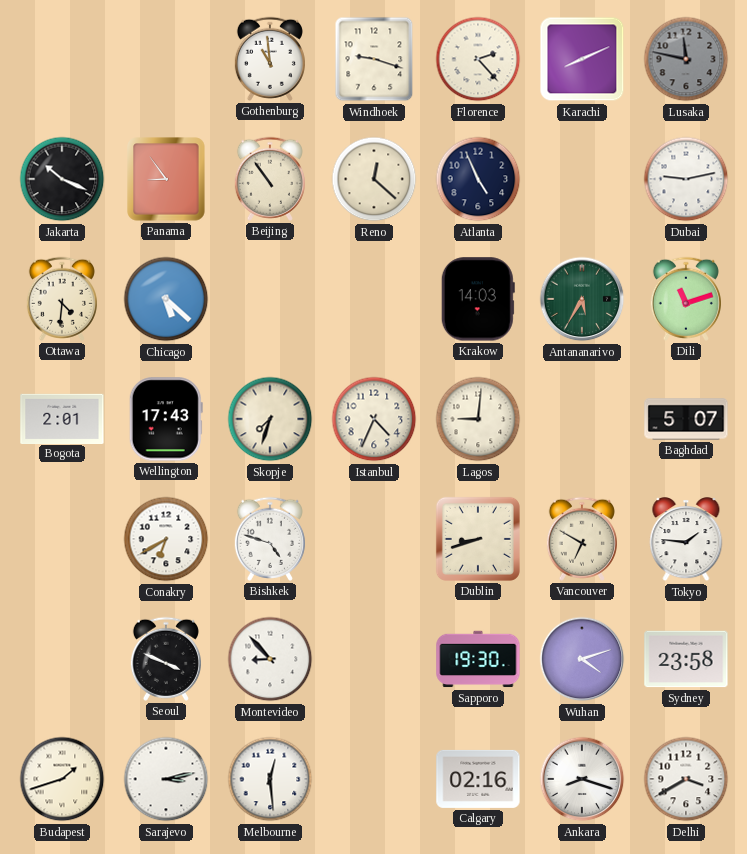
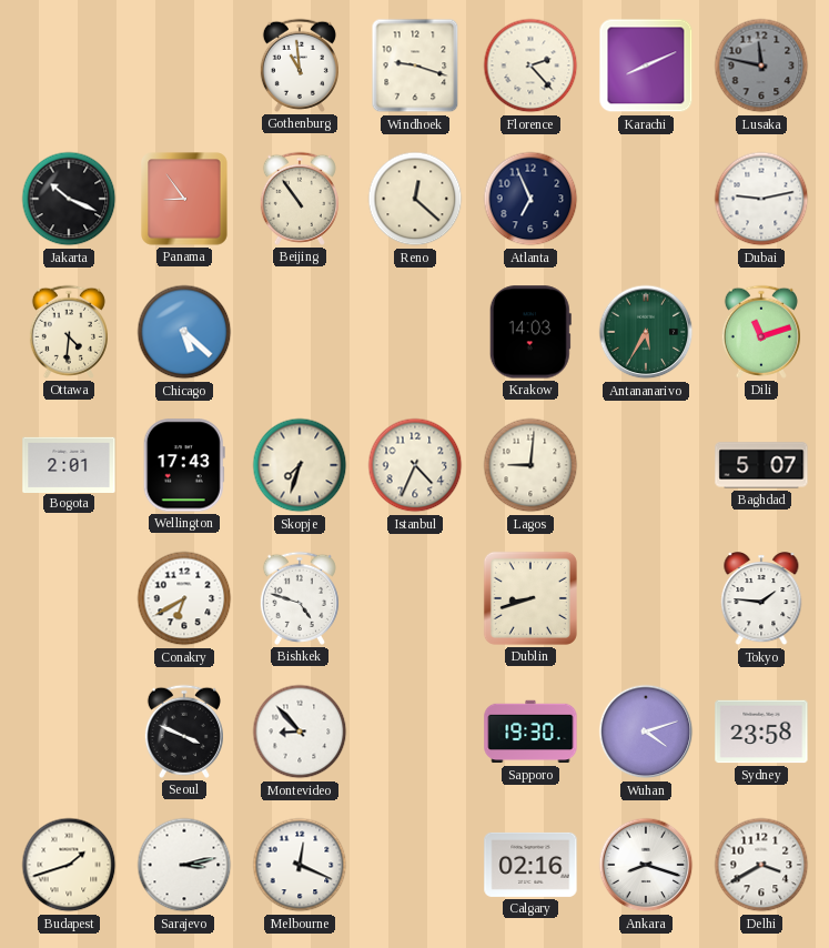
Atlanta: 4:56 -> 6:56
Vancouver: 6:50 -> none
Melbourne: 12:29 -> 12:19
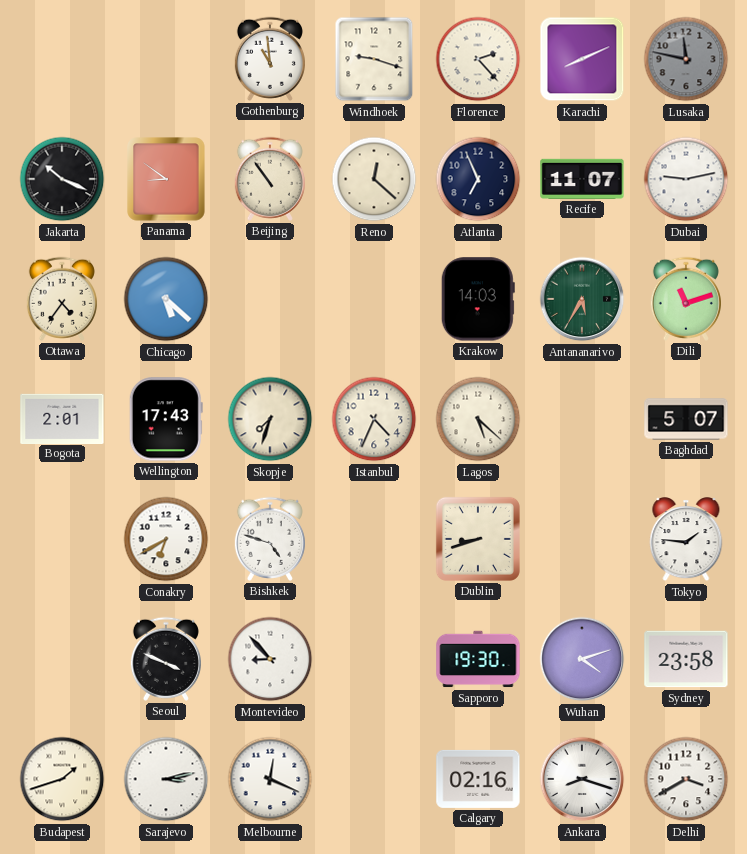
Panama: 8:54 -> 8:51
Recife: none -> 11:07
Ottawa: 4:31 -> 4:36
Lagos: 9:01 -> 5:22
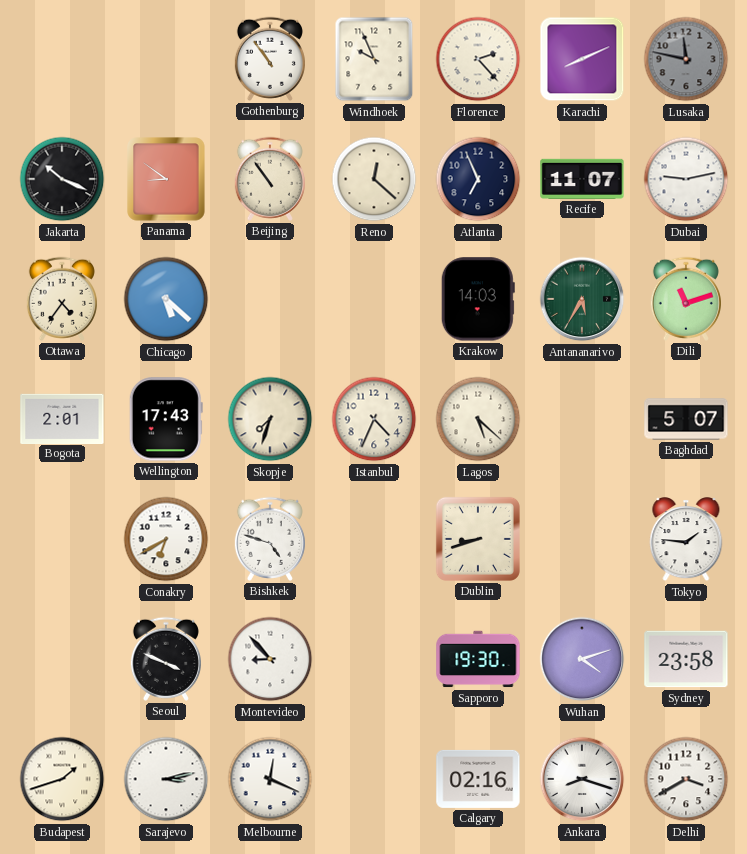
Gothenburg: 10:59 -> 10:54
Windhoek: 9:18 -> 9:56
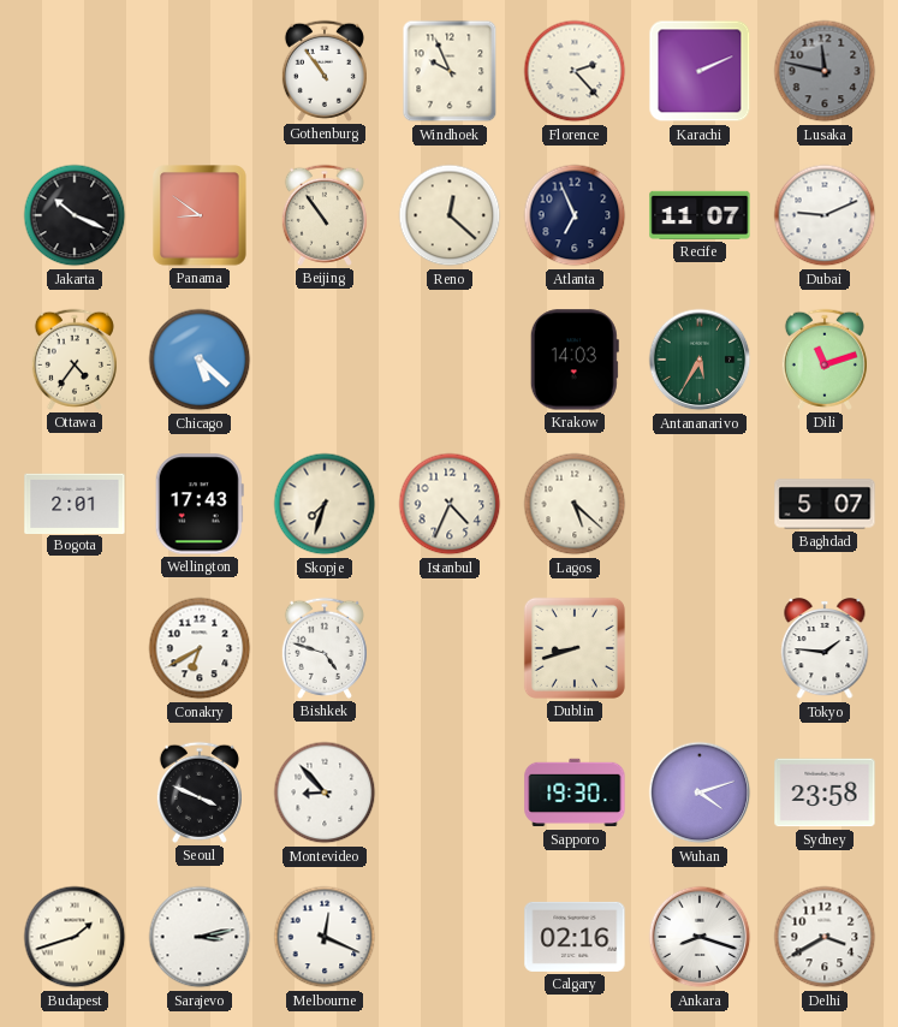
Karachi: 8:11 -> 2:11
Dubai: 9:13 -> 9:11
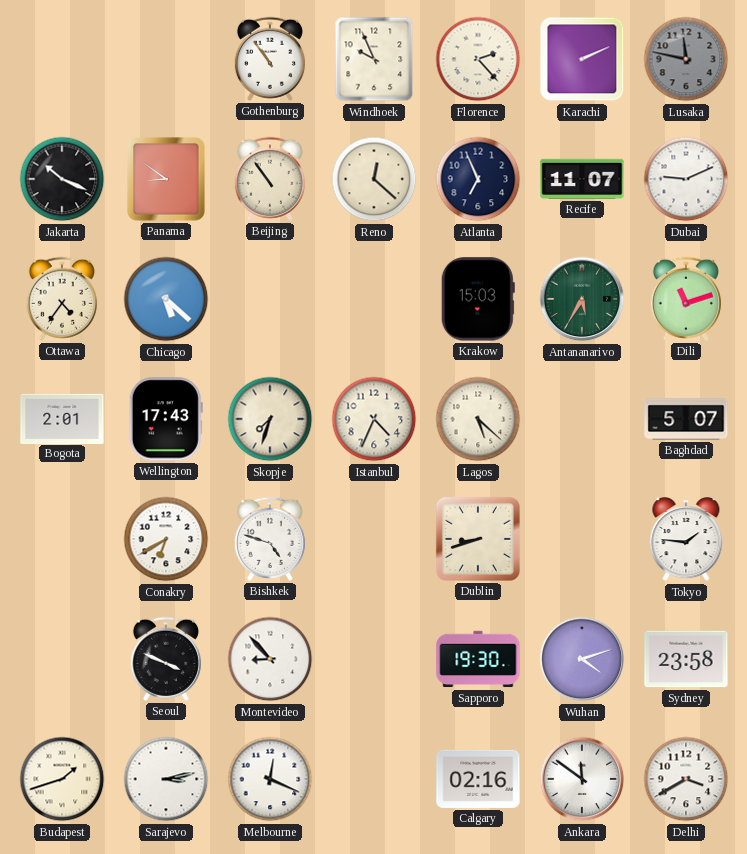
Krakow: 14:03 -> 15:03
Ankara: 8:18 -> 11:51
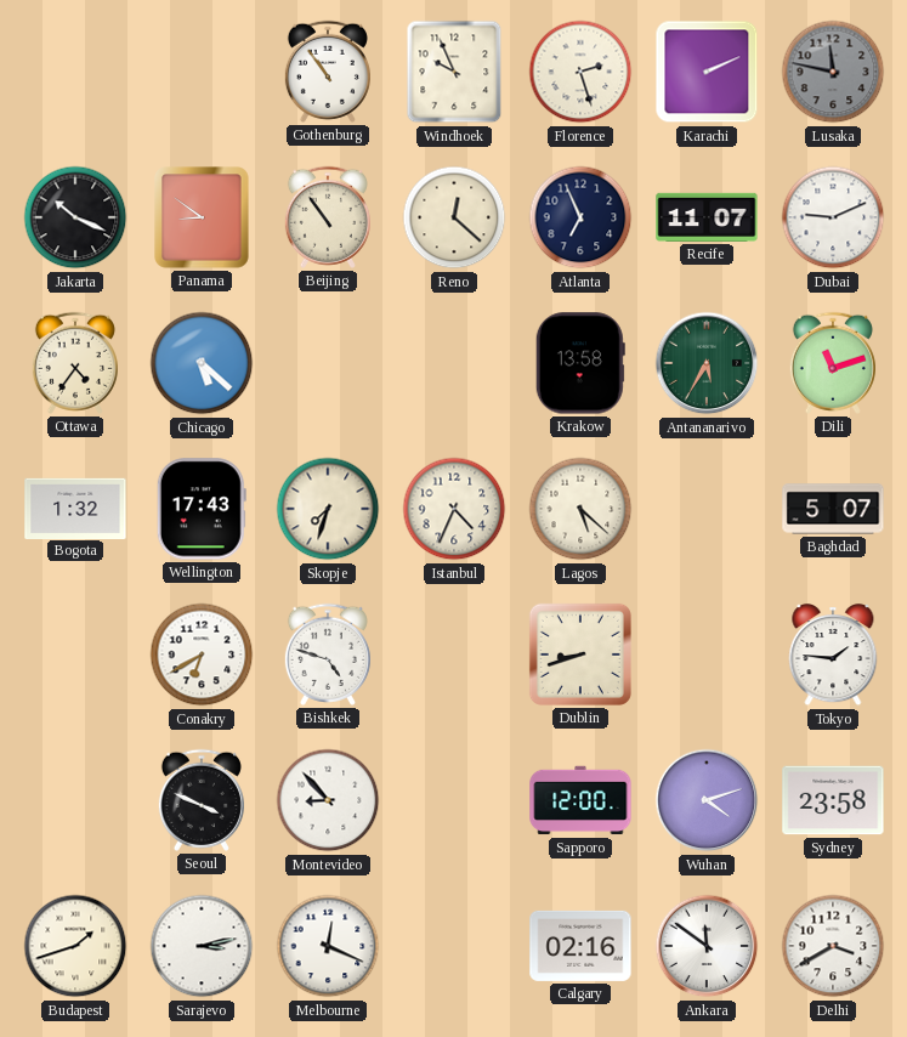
Florence: 2:23 -> 2:27
Krakow: 15:03 -> 13:58
Bogota: 2:01 -> 1:32
Sapporo: 19:30 -> 12:00
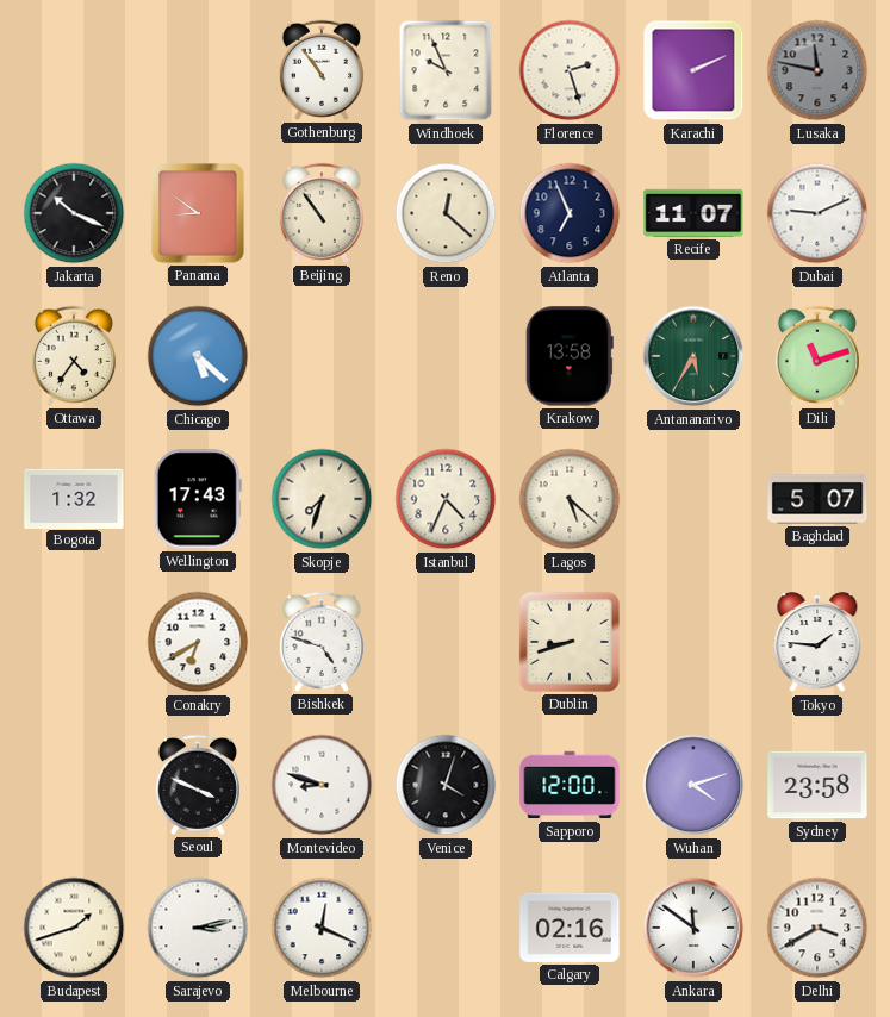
Montevideo: 8:53 -> 8:48
Venice: none -> 4:03
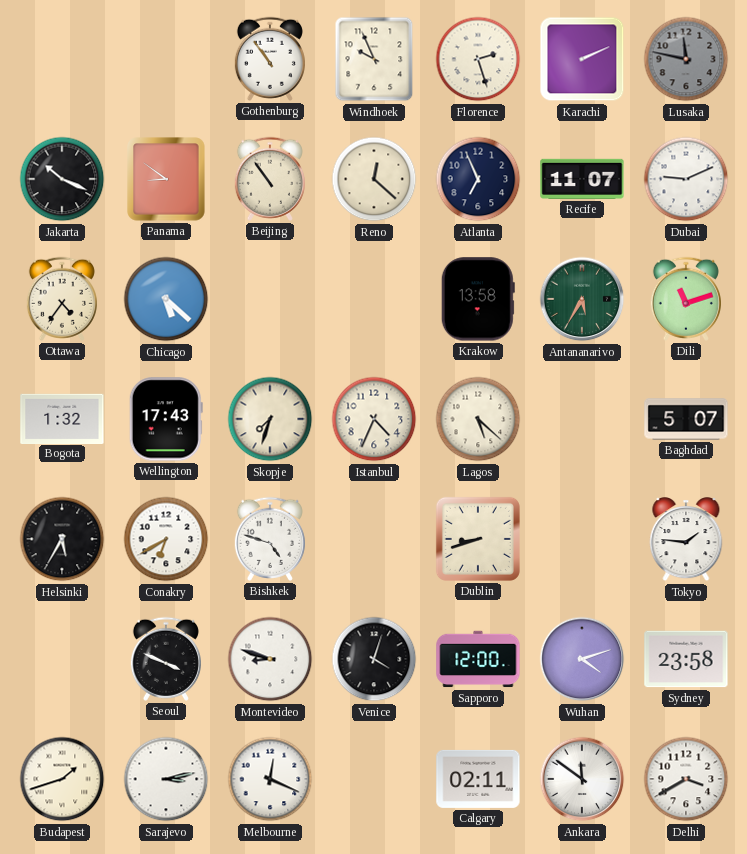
Helsinki: none -> 5:35
Calgary: 02:16 -> 02:11
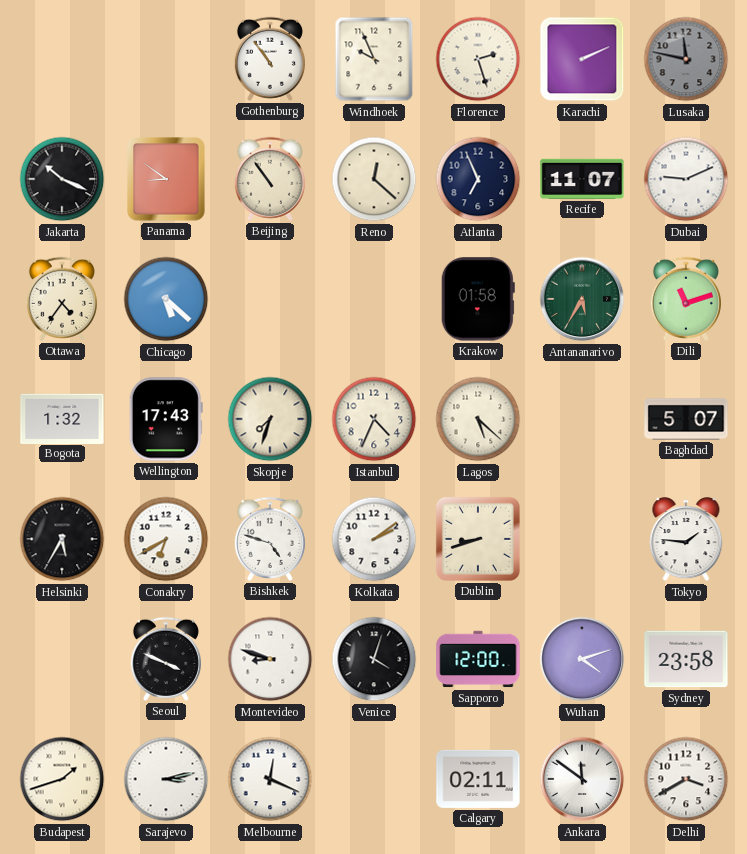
Krakow: 13:58 -> 01:58
Kolkata: none -> 2:09
